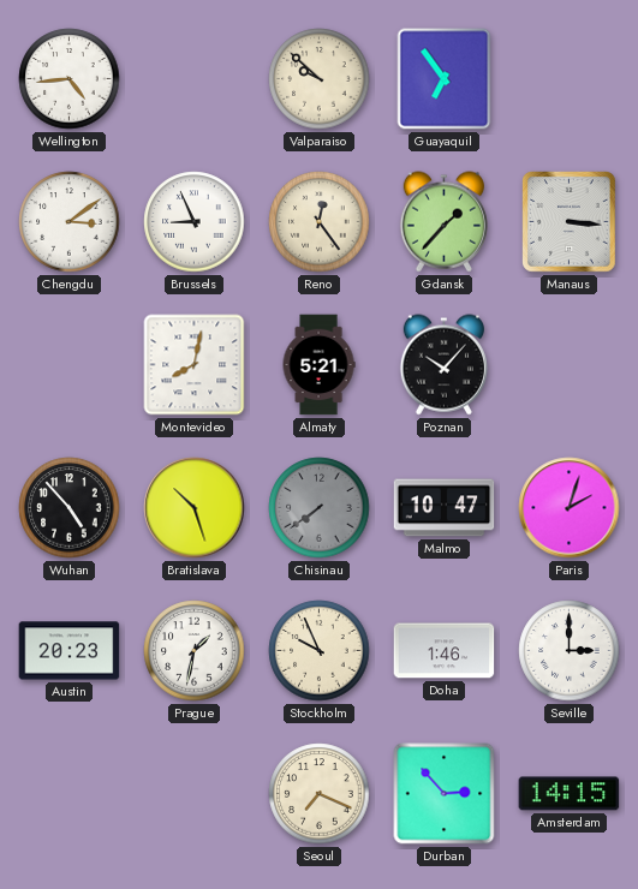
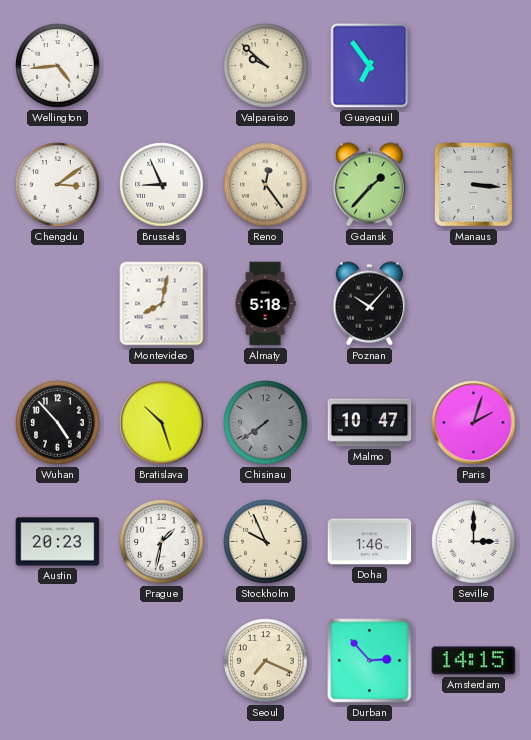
Almaty: 5:21 -> 5:18
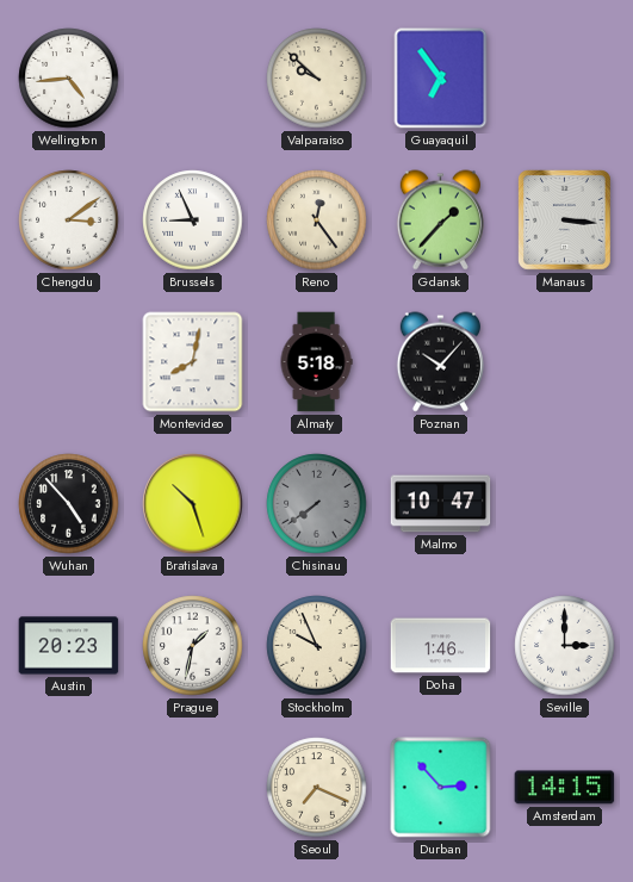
Paris: 2:03 -> none
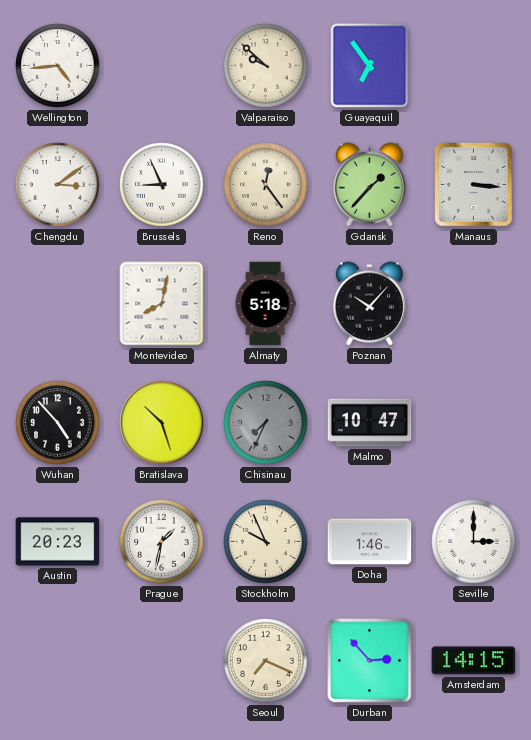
Chisinau: 7:39 -> 7:34
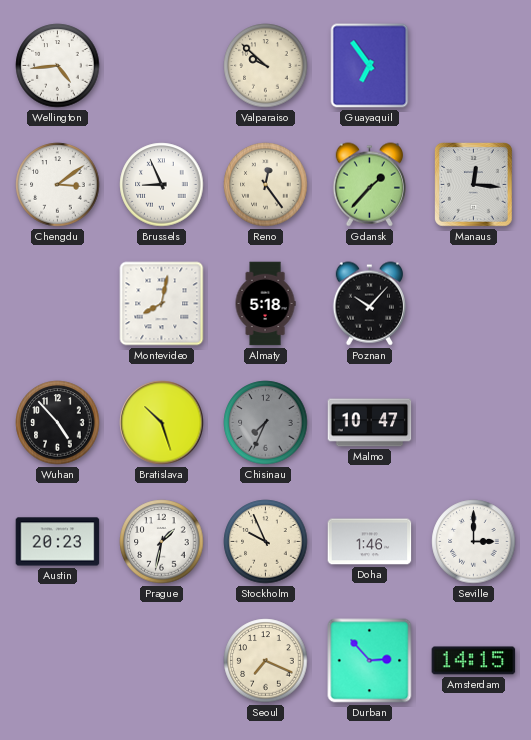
Manaus: 3:16 -> 12:16
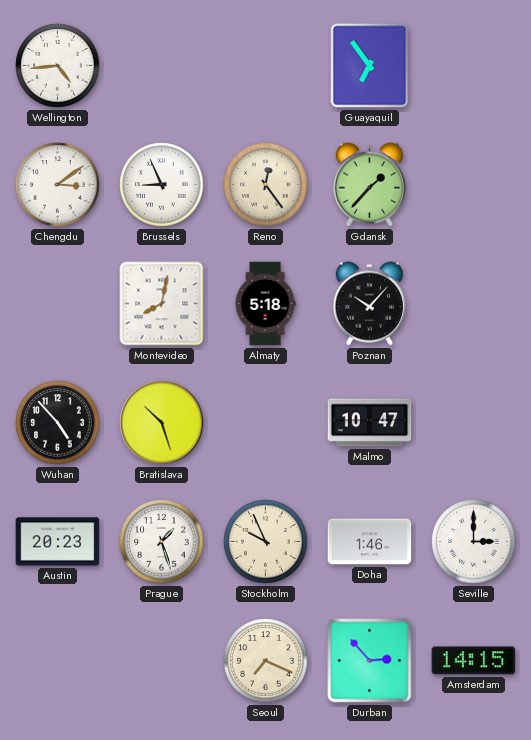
Valparaiso: 9:52 -> none
Manaus: 12:16 -> none
Chisinau: 7:34 -> none
Prague: 1:32 -> 1:27
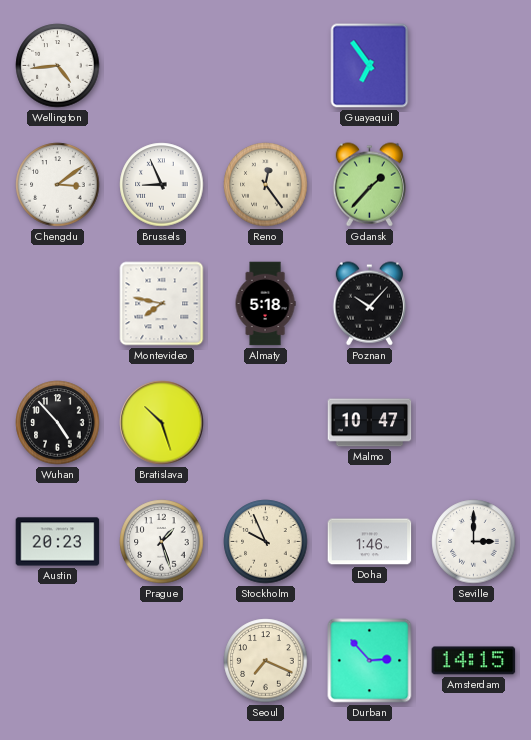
Montevideo: 8:02 -> 7:47
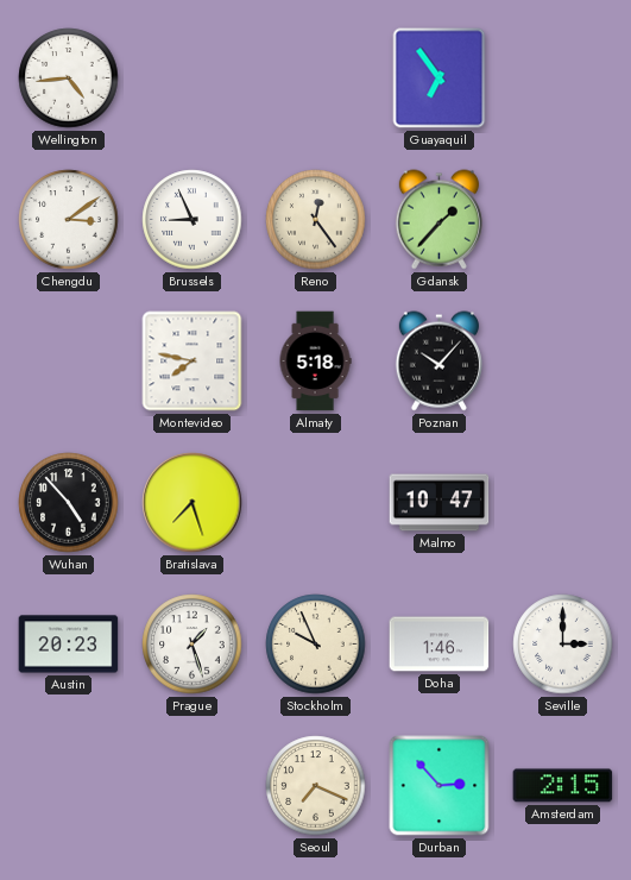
Bratislava: 10:27 -> 7:27
Amsterdam: 14:15 -> 2:15
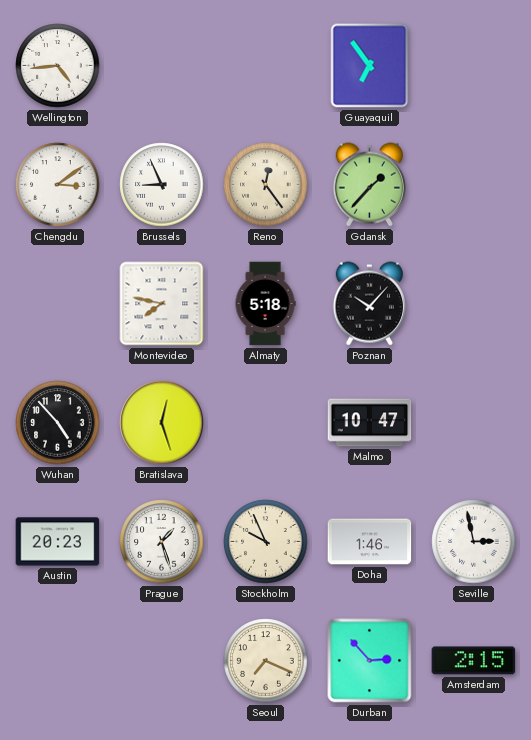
Bratislava: 7:27 -> 12:27
Seville: 3:00 -> 2:58
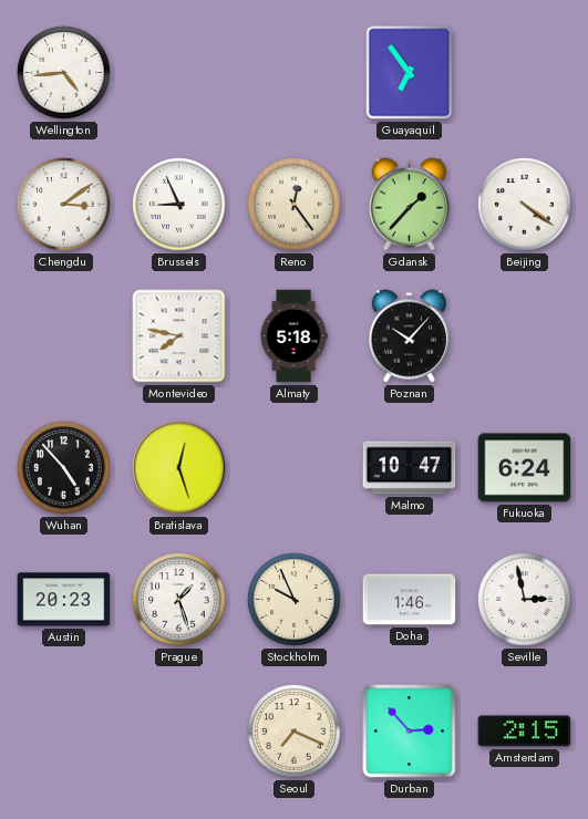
Beijing: none -> 4:21
Fukuoka: none -> 6:24
